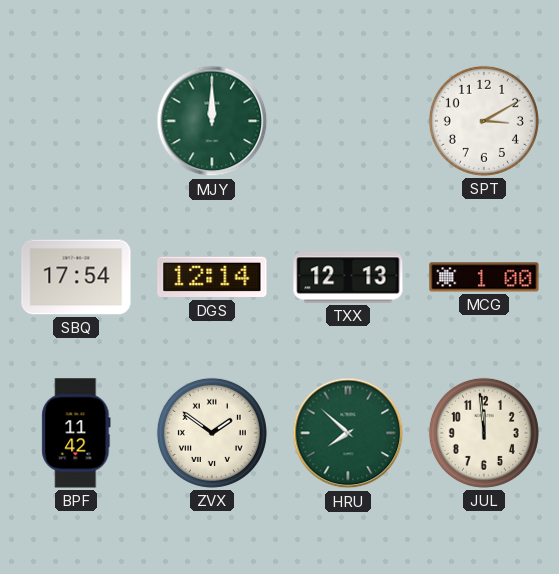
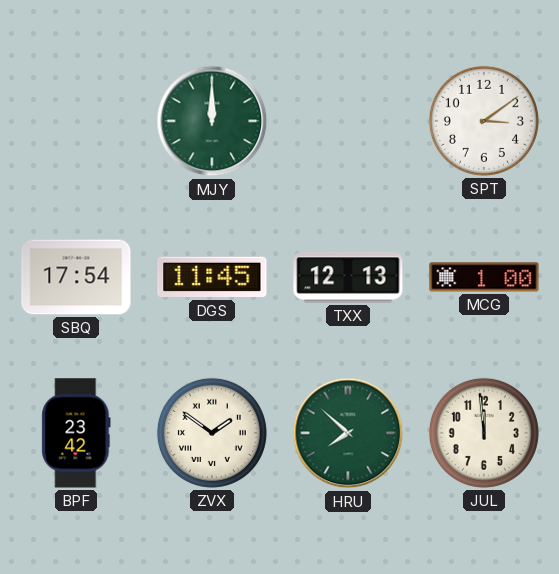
SPT: 3:10 -> 3:09
DGS: 12:14 -> 11:45
BPF: 11:42 -> 23:42
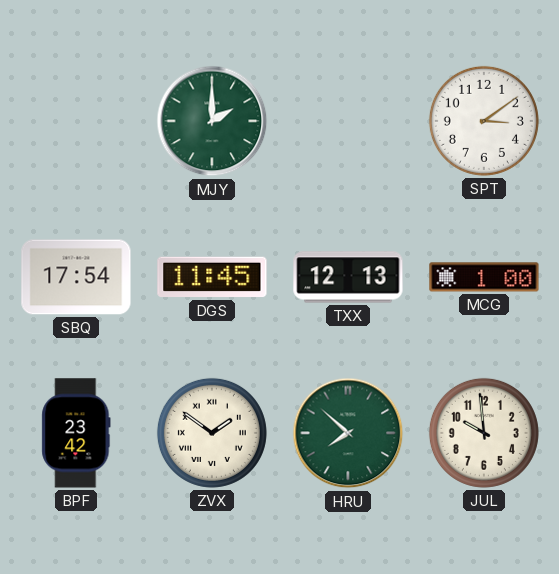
MJY: 12:00 -> 2:00
JUL: 11:59 -> 9:59
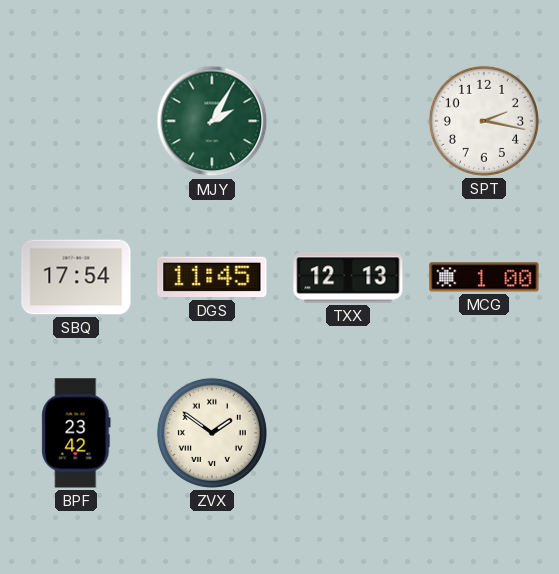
MJY: 2:00 -> 2:05
SPT: 3:09 -> 2:17
HRU: 7:52 -> none
JUL: 9:59 -> none
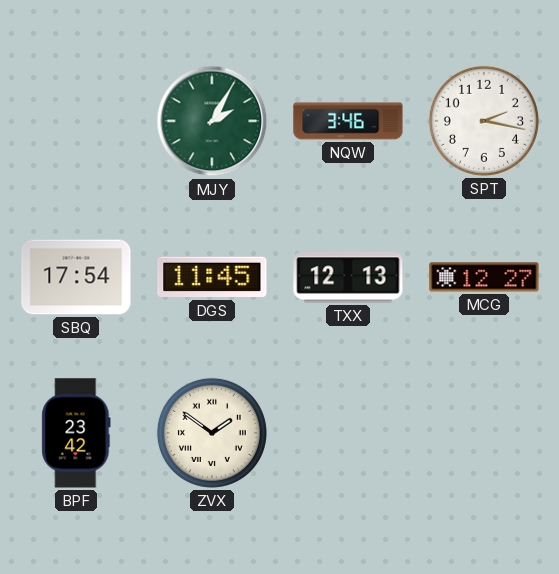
NQW: none -> 3:46
MCG: 1:00 -> 12:27
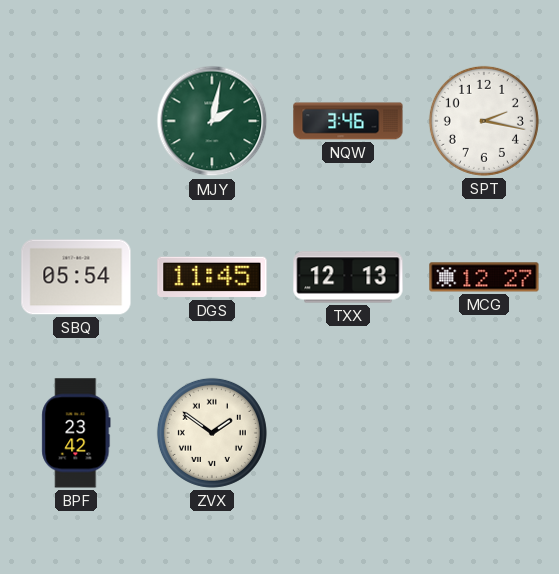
MJY: 2:05 -> 2:02
SBQ: 17:54 -> 05:54
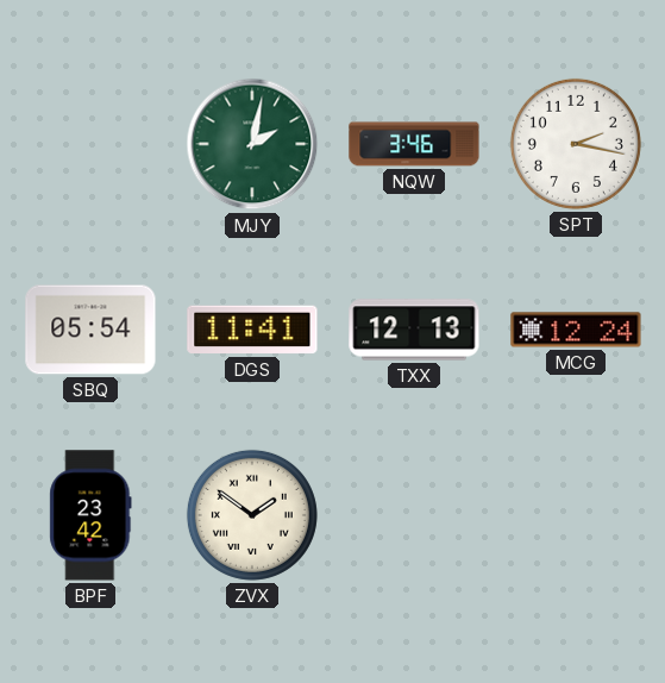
DGS: 11:45 -> 11:41
MCG: 12:27 -> 12:24
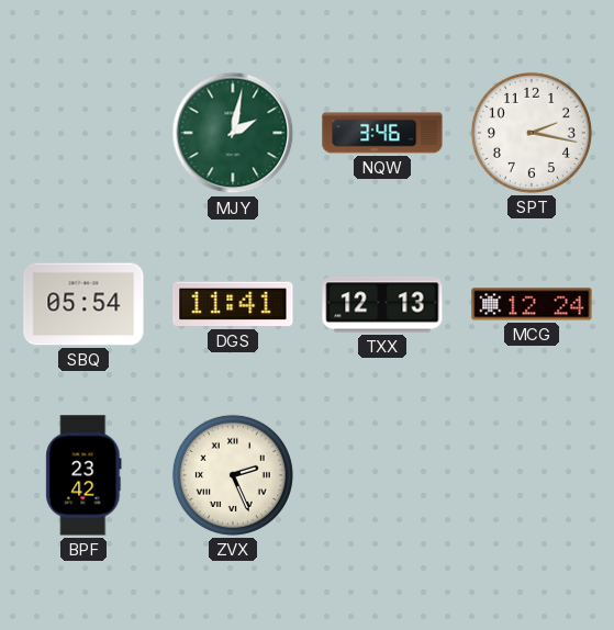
ZVX: 1:51 -> 2:26
